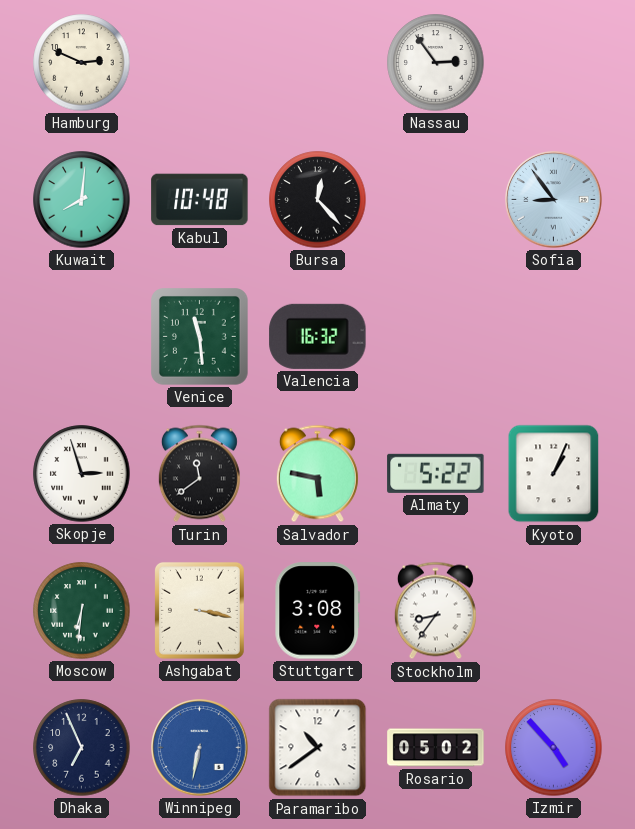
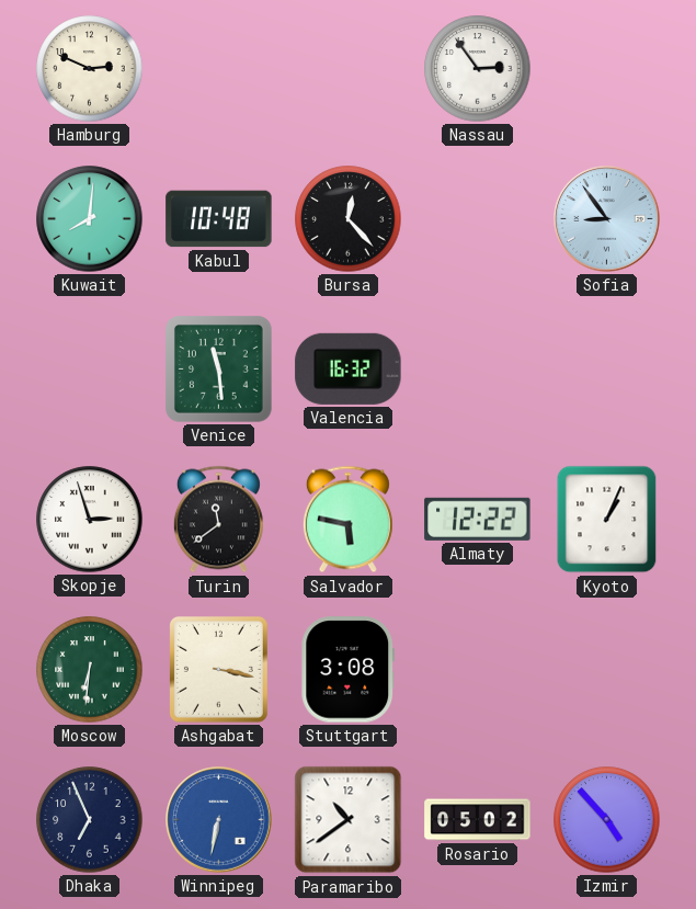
Almaty: 5:22 -> 12:22
Stockholm: 8:36 -> none
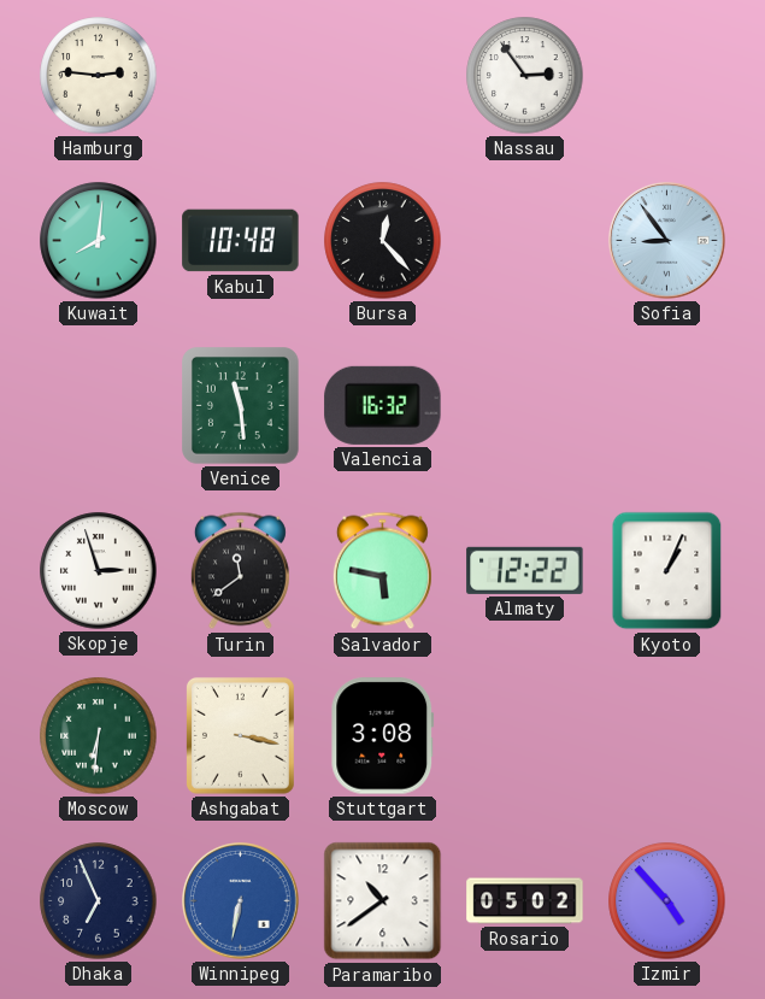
Hamburg: 2:49 -> 2:46
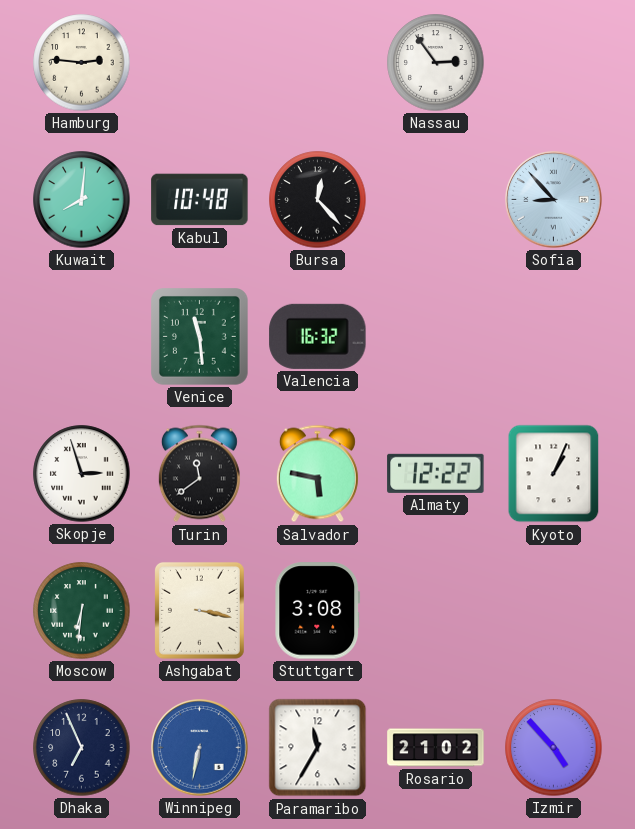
Sofia: 8:54 -> 8:53
Paramaribo: 10:39 -> 11:35
Rosario: 05:02 -> 21:02
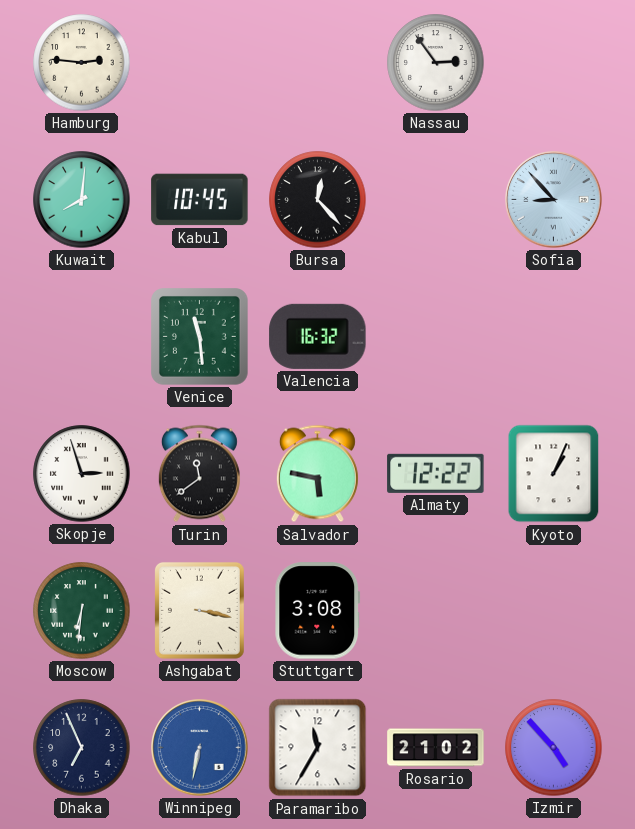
Kabul: 10:48 -> 10:45
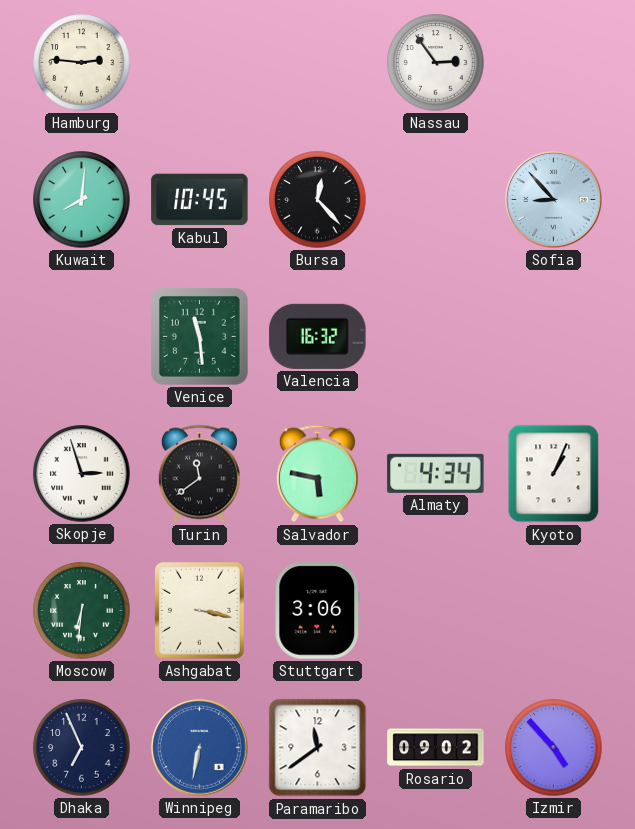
Almaty: 12:22 -> 4:34
Stuttgart: 3:08 -> 3:06
Paramaribo: 11:35 -> 11:39
Rosario: 21:02 -> 09:02
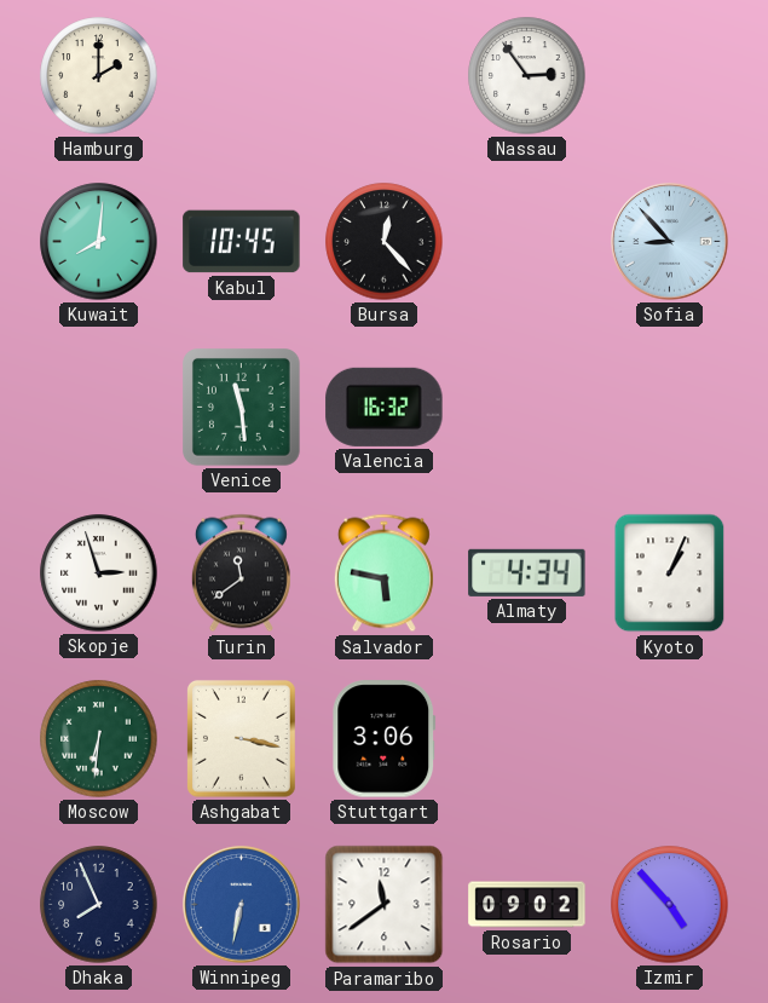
Hamburg: 2:46 -> 2:00
Dhaka: 6:56 -> 7:56
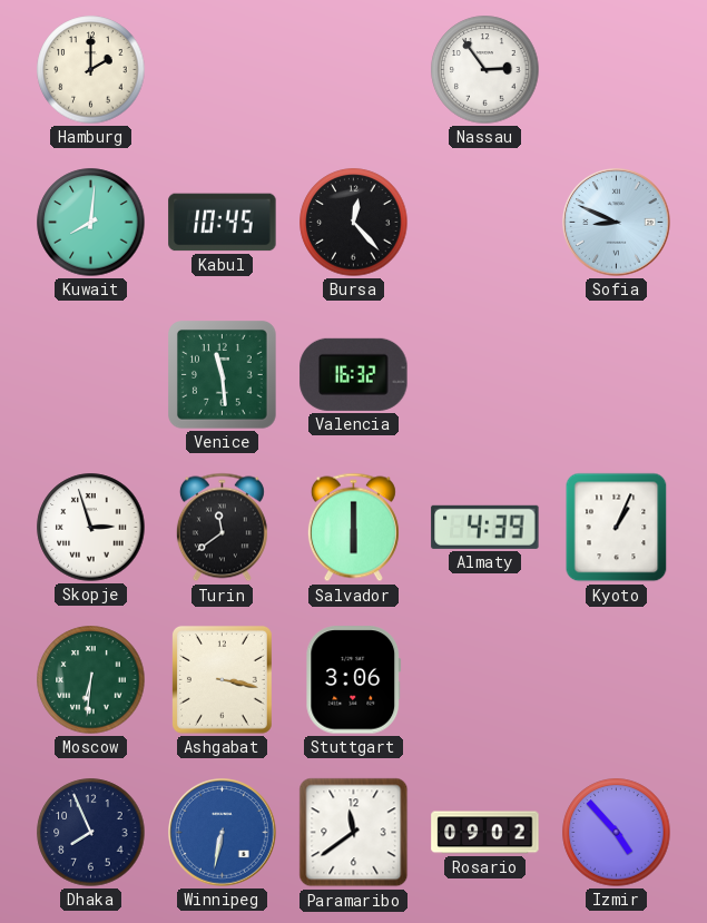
Sofia: 8:53 -> 8:49
Salvador: 5:47 -> 6:00
Almaty: 4:34 -> 4:39
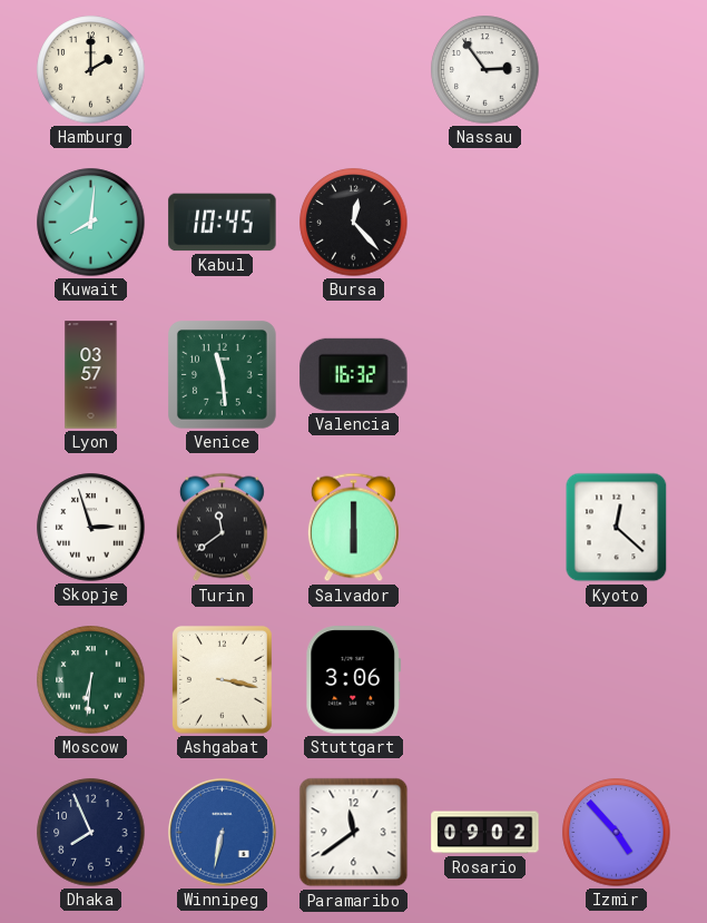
Sofia: 8:49 -> none
Lyon: none -> 03:57
Almaty: 4:39 -> none
Kyoto: 1:04 -> 12:22
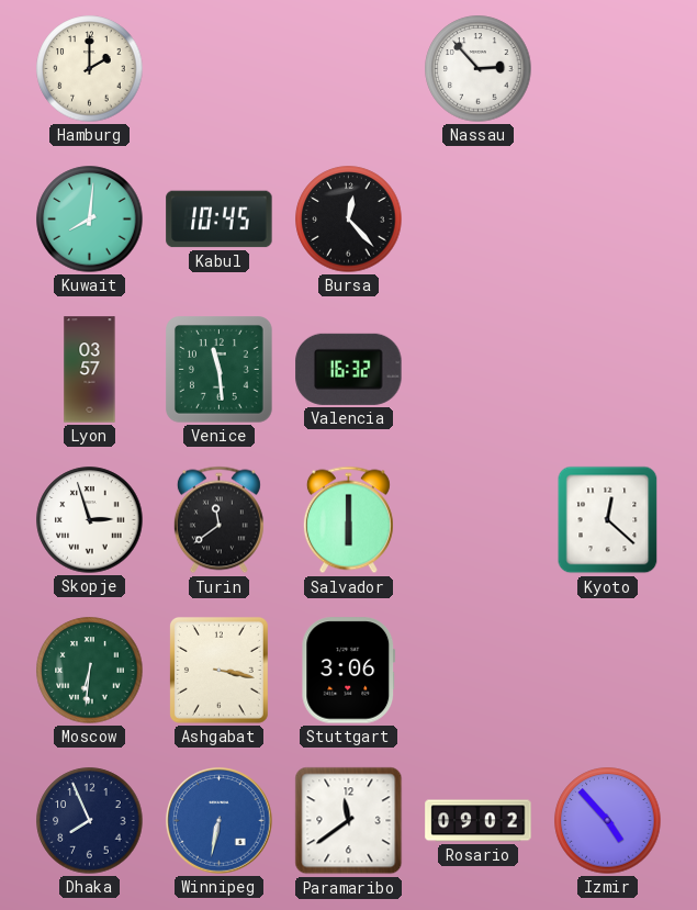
Nassau: 2:54 -> 2:53
